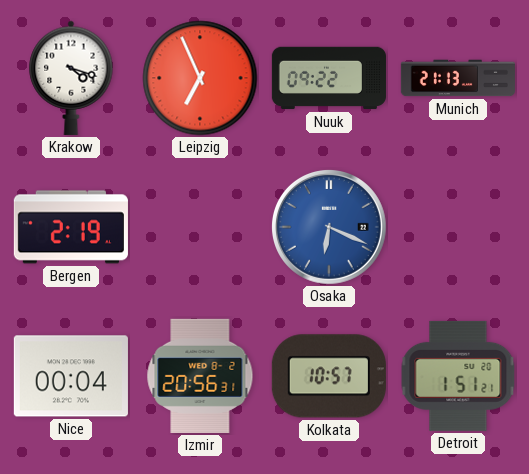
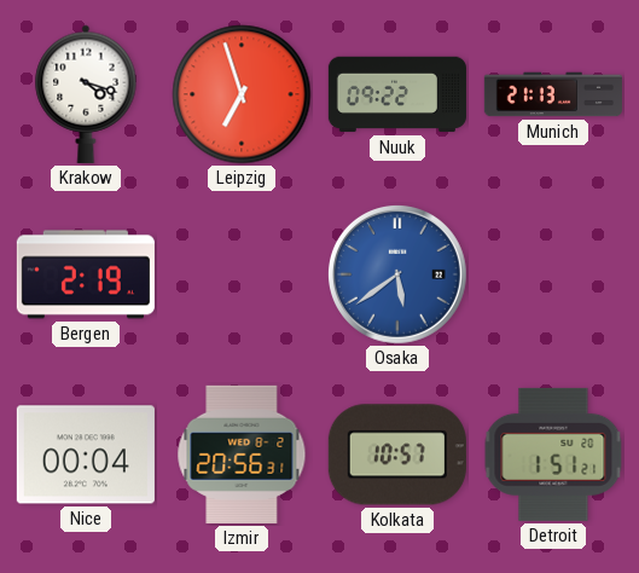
Leipzig: 6:56 -> 6:57
Osaka: 6:19 -> 5:39
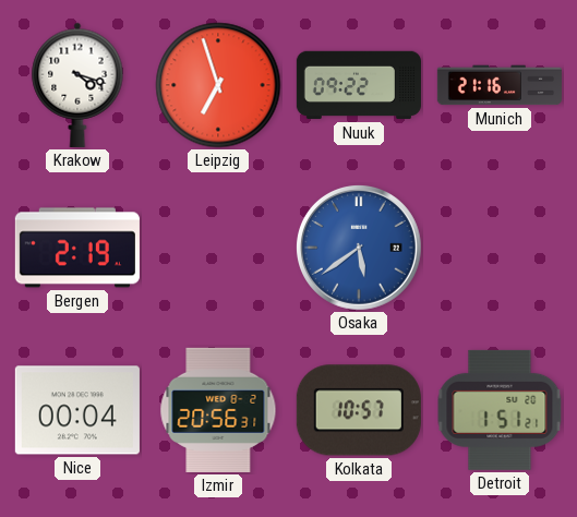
Munich: 21:13 -> 21:16
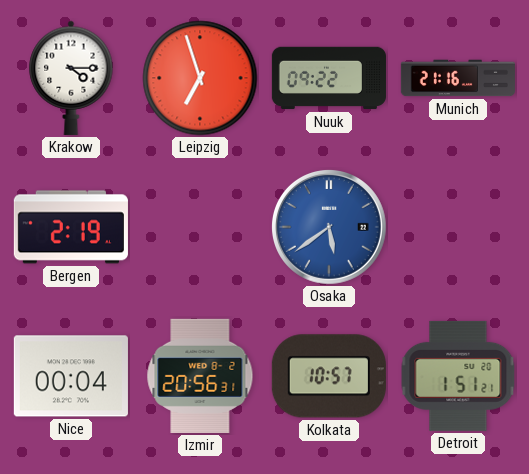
Krakow: 4:18 -> 4:15
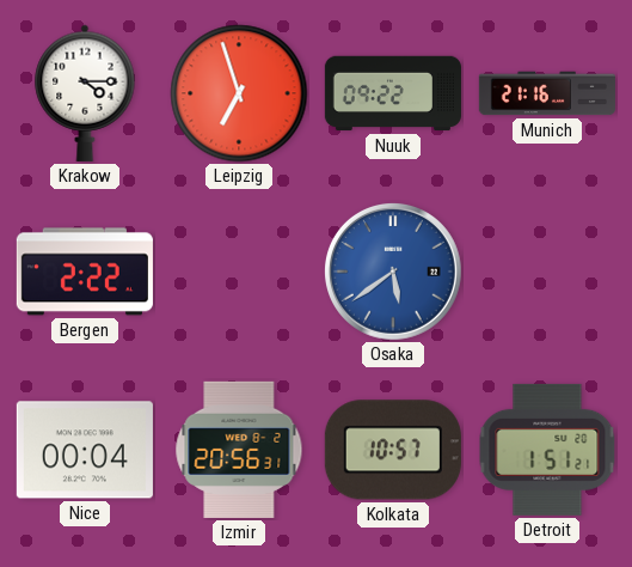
Bergen: 2:19 -> 2:22
